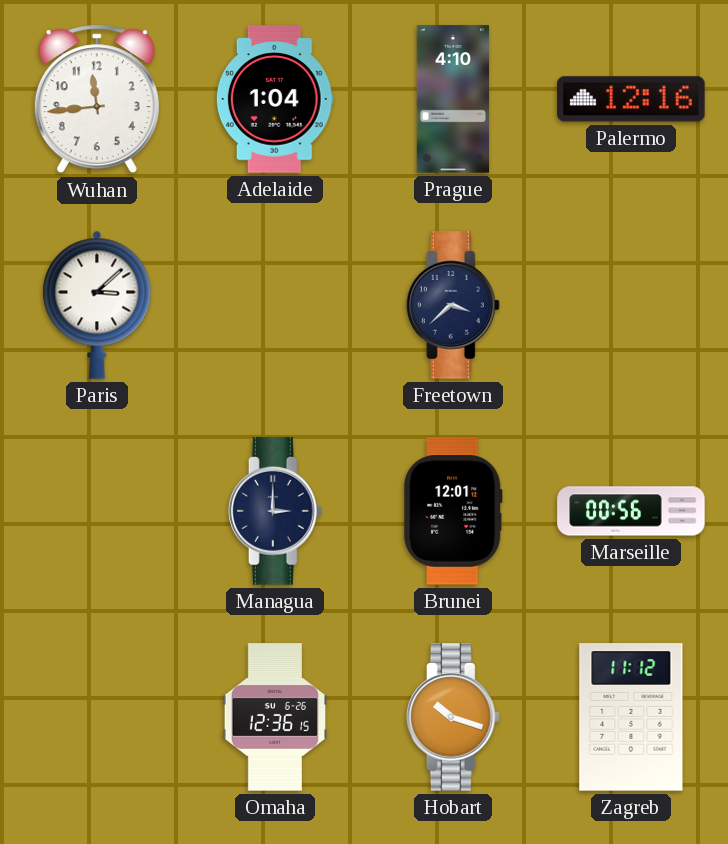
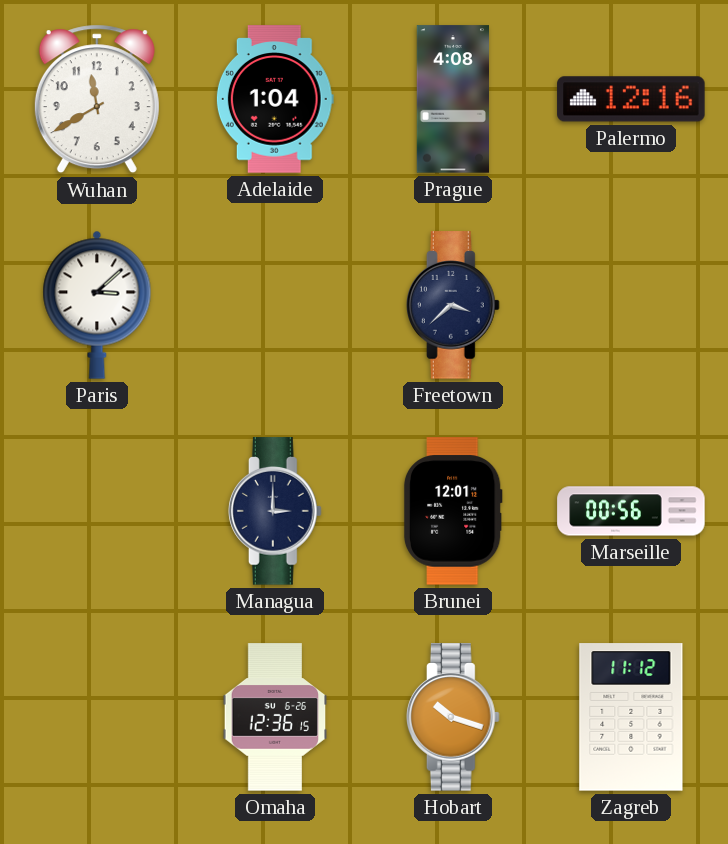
Wuhan: 11:44 -> 11:40
Prague: 4:10 -> 4:08
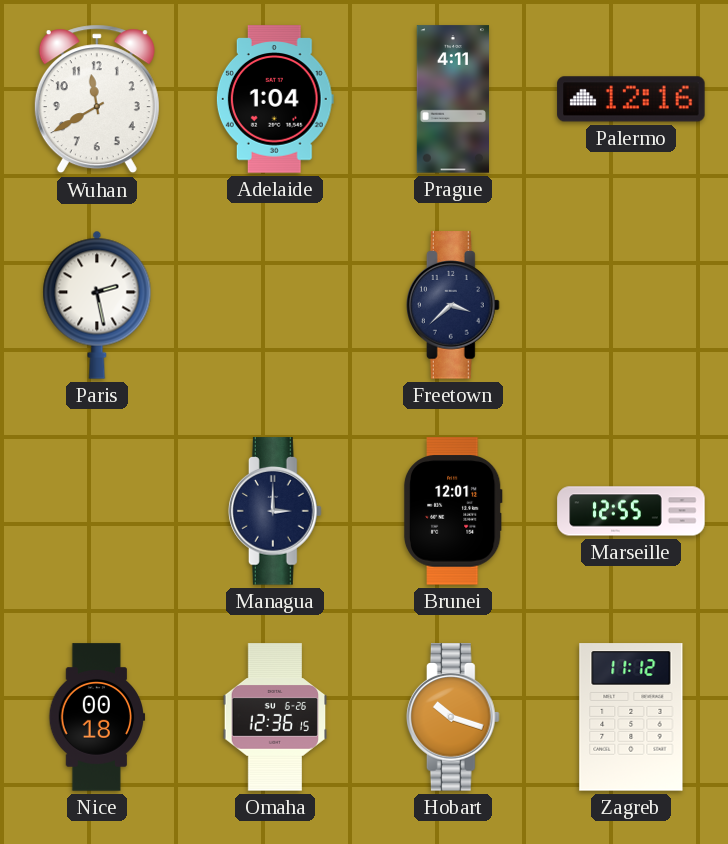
Prague: 4:08 -> 4:11
Paris: 3:08 -> 2:28
Marseille: 00:56 -> 12:55
Nice: none -> 00:18
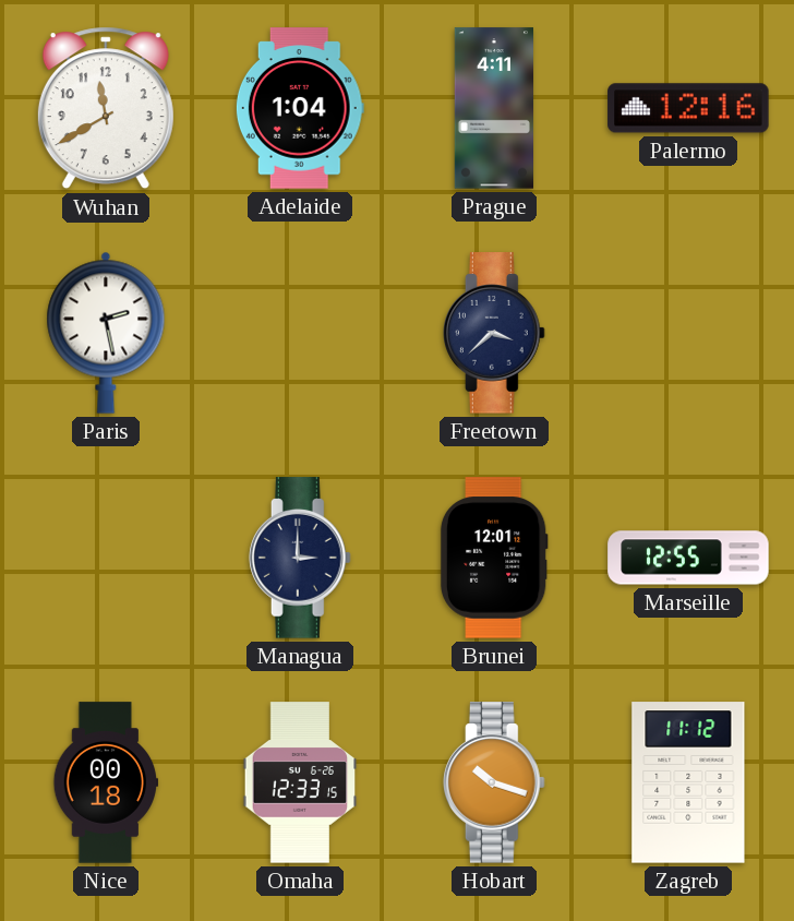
Omaha: 12:36 -> 12:33
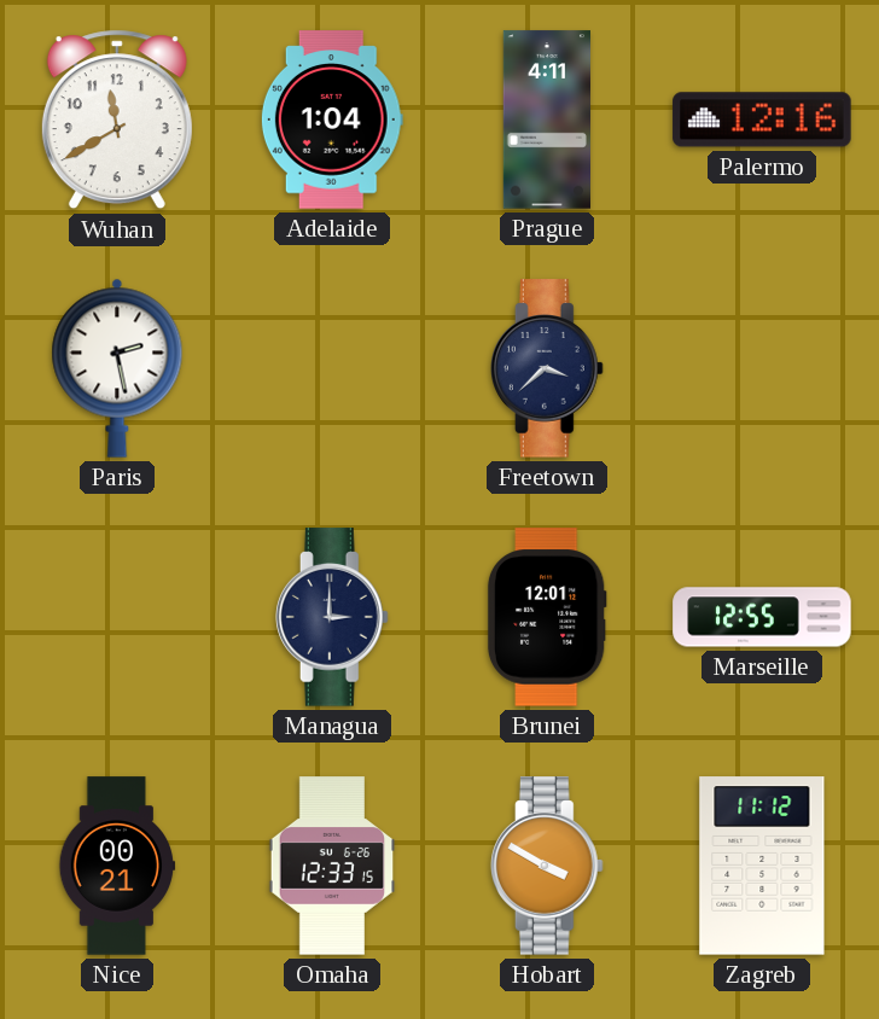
Nice: 00:18 -> 00:21
Hobart: 10:18 -> 3:50
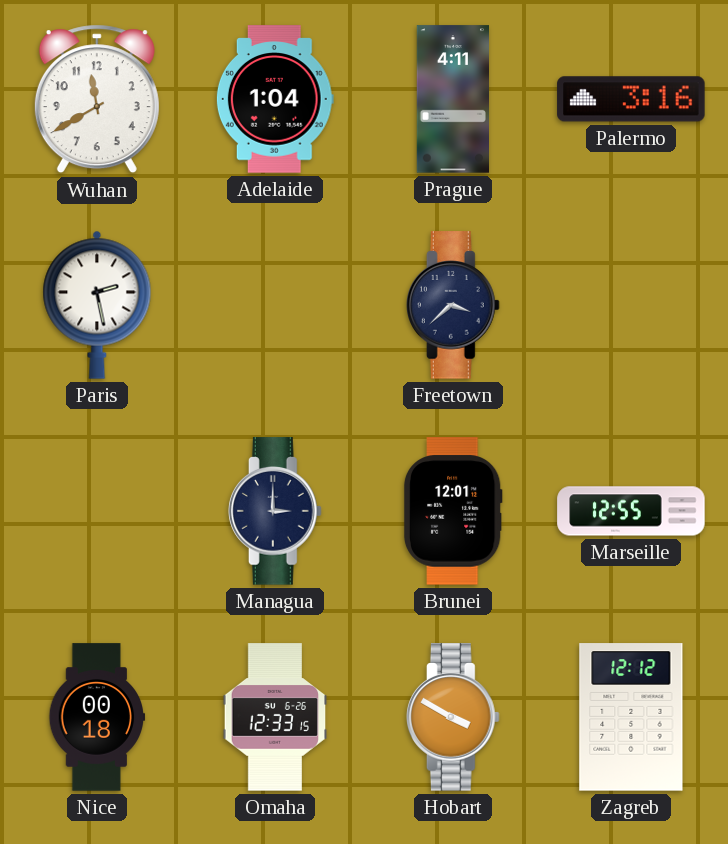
Palermo: 12:16 -> 3:16
Nice: 00:21 -> 00:18
Zagreb: 11:12 -> 12:12
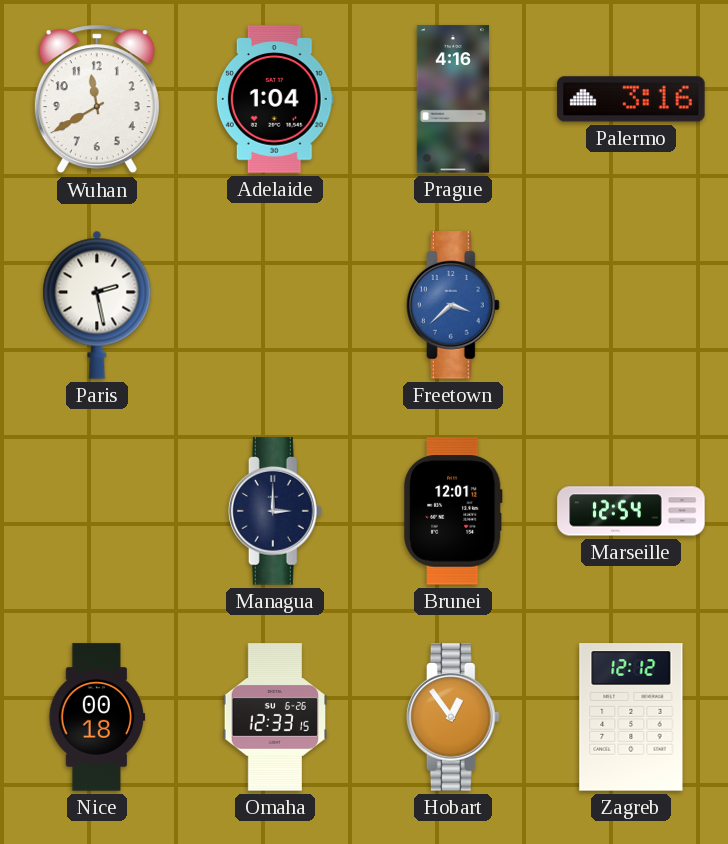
Prague: 4:11 -> 4:16
Freetown dial: navy -> blue
Marseille: 12:55 -> 12:54
Hobart: 3:50 -> 12:54
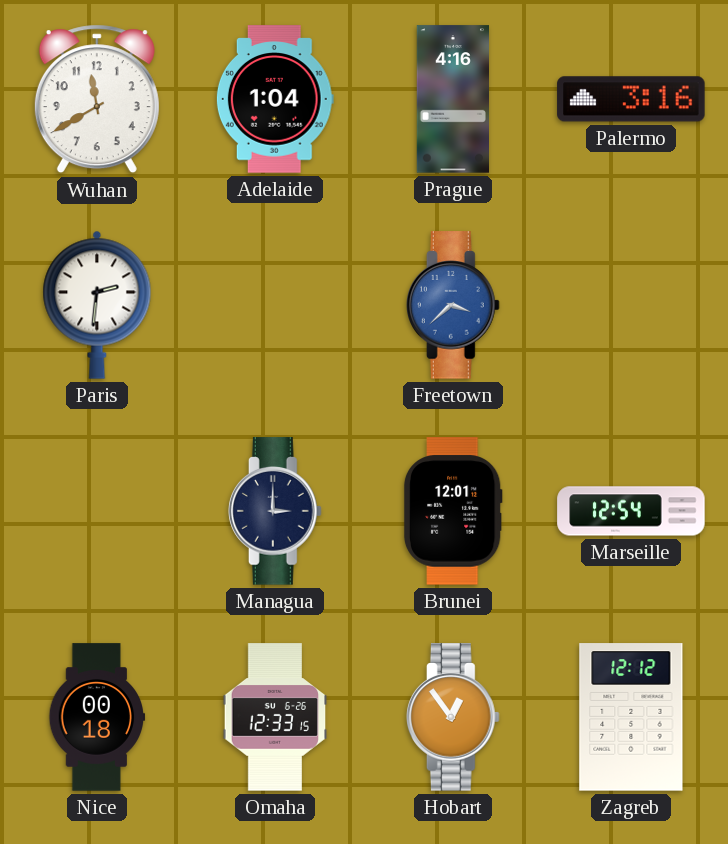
Paris: 2:28 -> 2:31
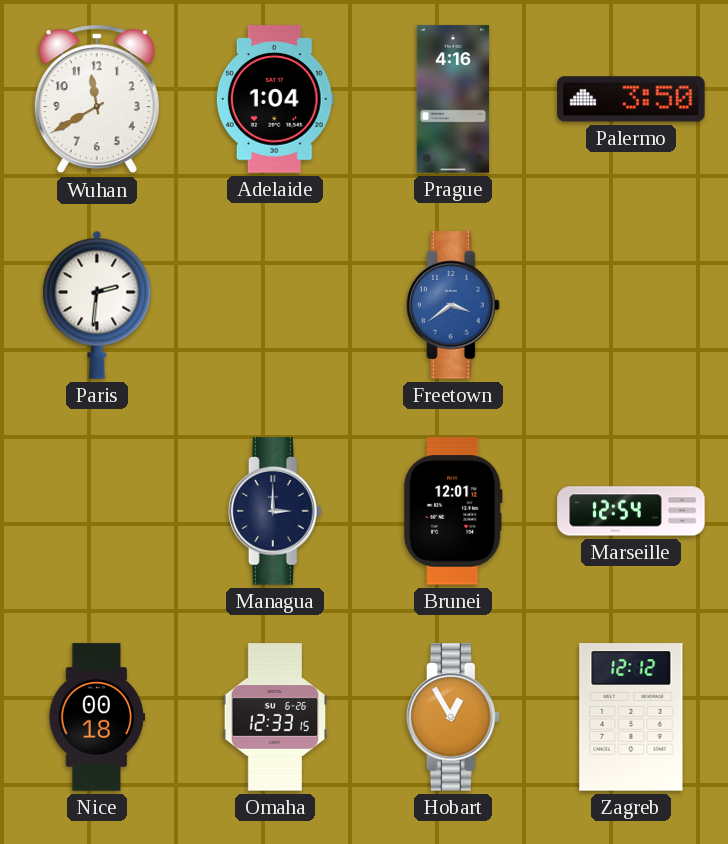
Palermo: 3:16 -> 3:50
Freetown: 3:38 -> 3:39
Hobart: 12:54 -> 12:55
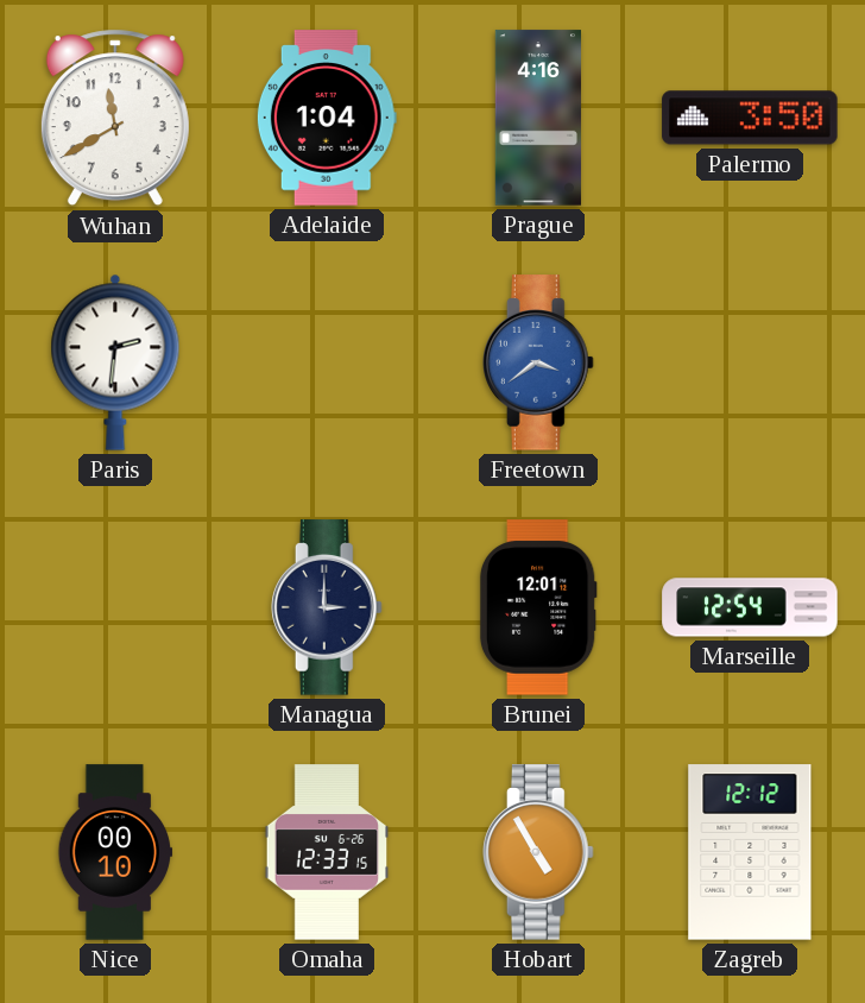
Nice: 00:18 -> 00:10
Hobart: 12:55 -> 4:55
